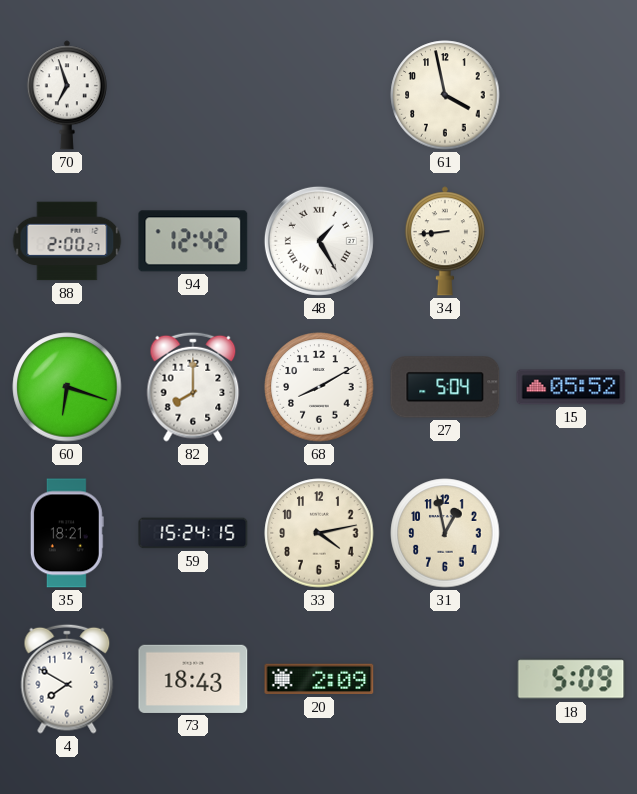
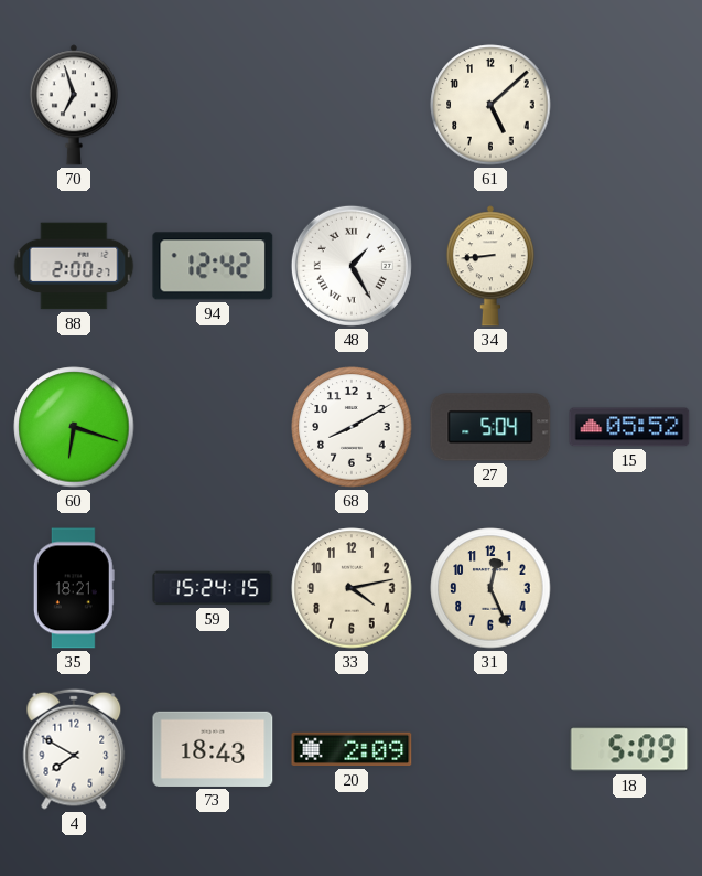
61: 3:58 -> 5:08
82: 8:00 -> none
31: 12:58 -> 12:26
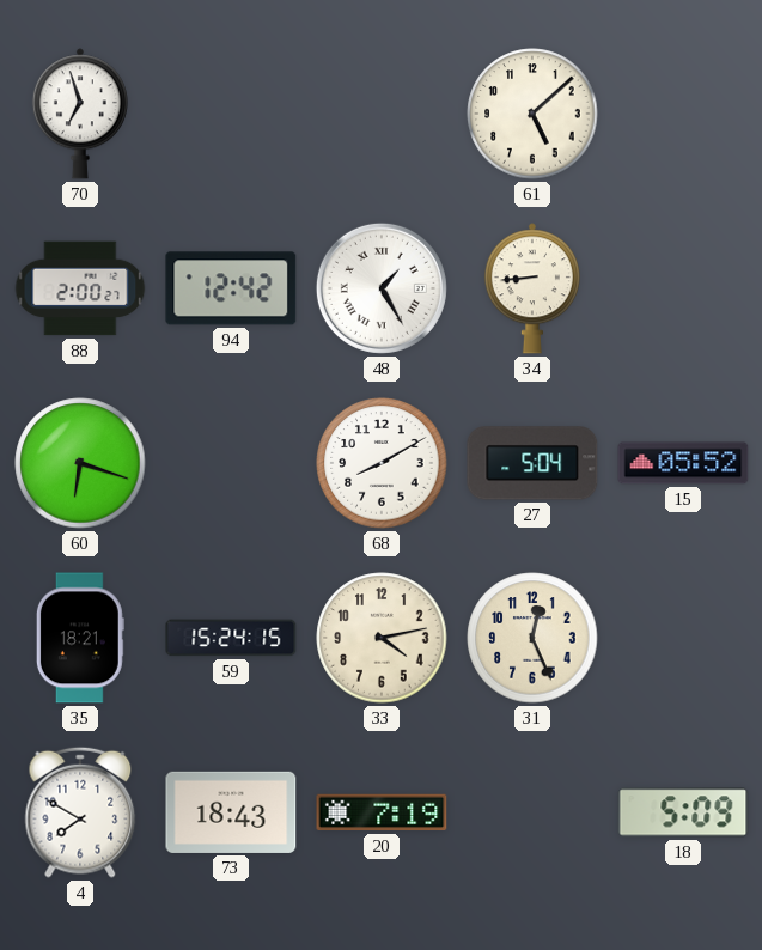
20: 2:09 -> 7:19
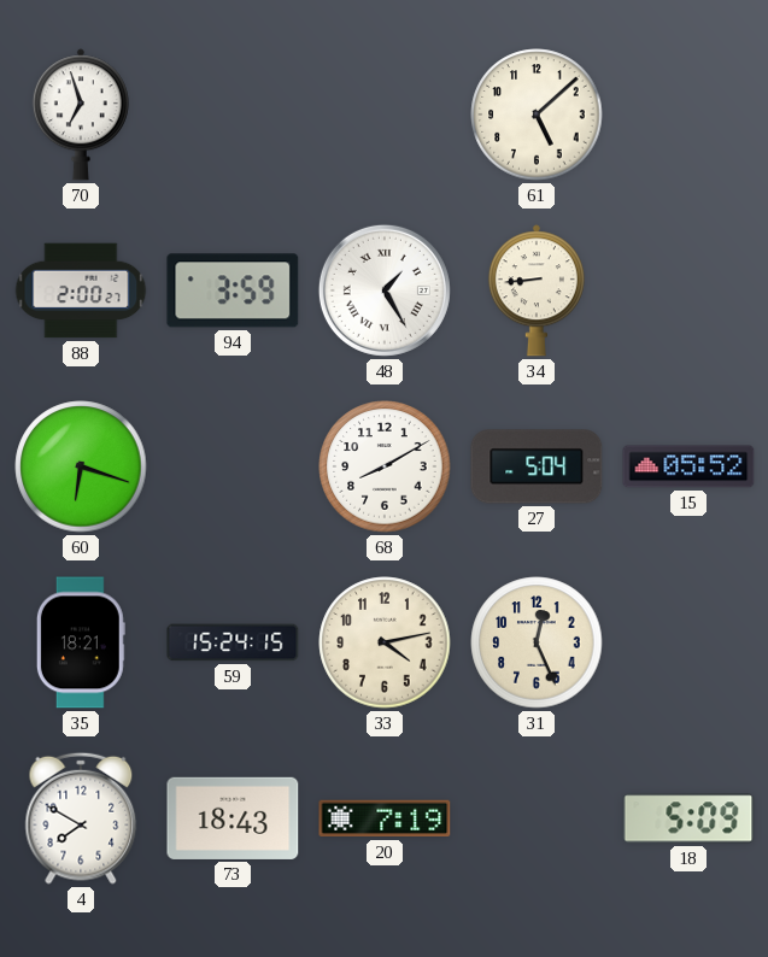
94: 12:42 -> 3:59
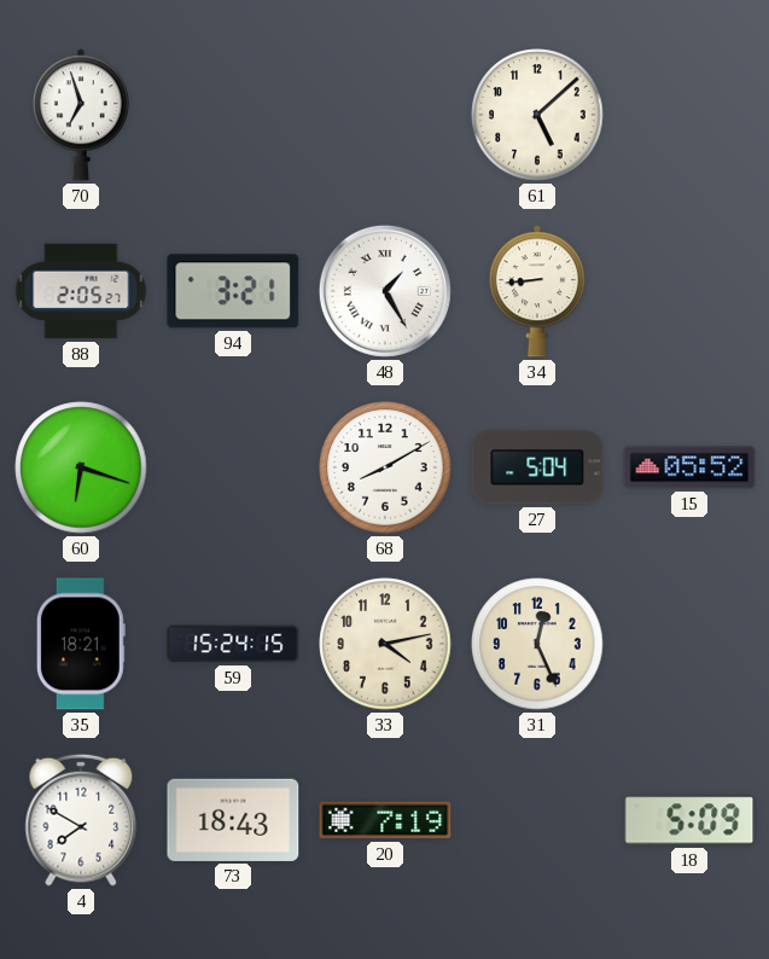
88: 2:00 -> 2:05
94: 3:59 -> 3:21
